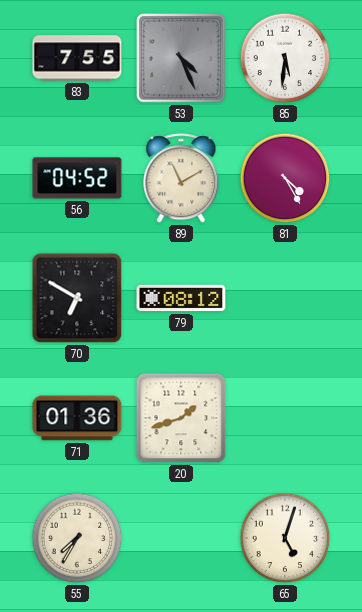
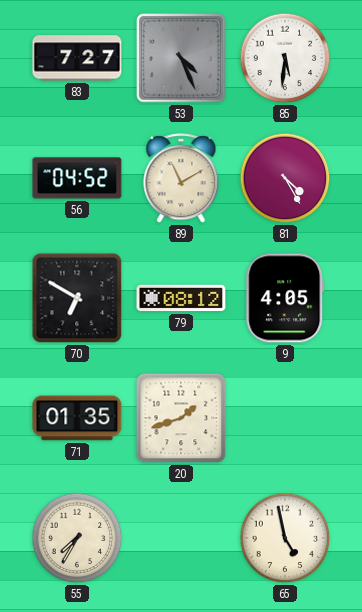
83: 7:55 -> 7:27
9: none -> 4:05
71: 01:36 -> 01:35
65: 5:03 -> 4:58
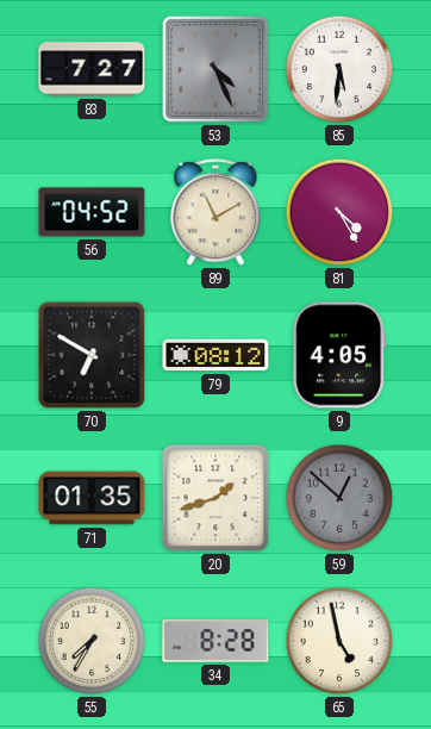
59: none -> 12:52
34: none -> 8:28
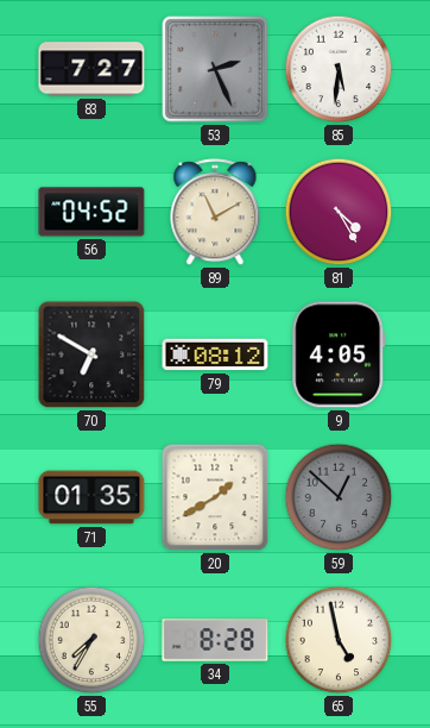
53: 4:26 -> 2:26
20: 1:42 -> 1:40
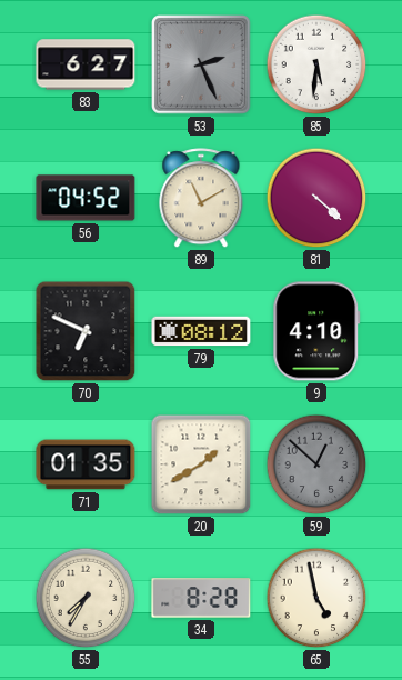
83: 7:27 -> 6:27
81: 4:25 -> 4:22
70: 6:50 -> 6:49
9: 4:05 -> 4:10
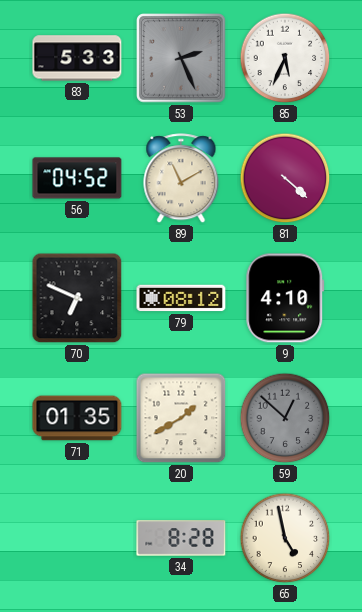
83: 6:27 -> 5:33
85: 5:31 -> 5:34
55: 7:35 -> none
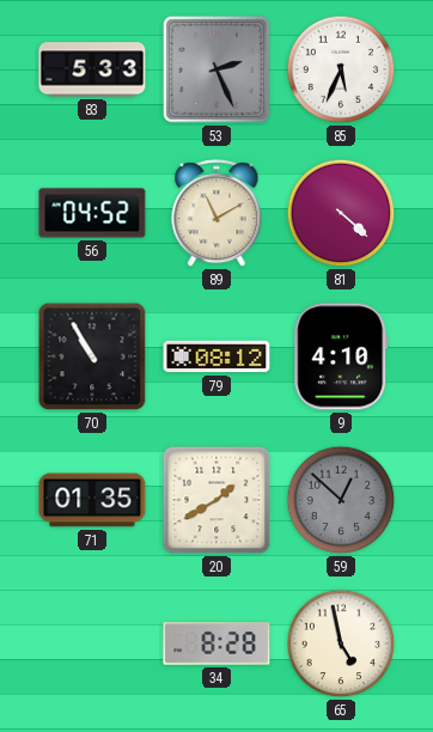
70: 6:49 -> 10:55
